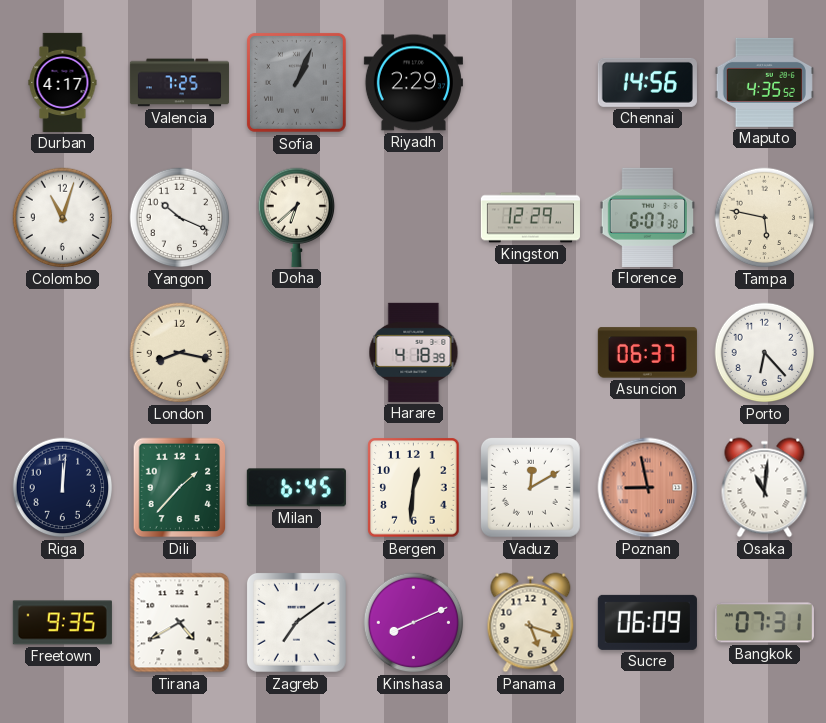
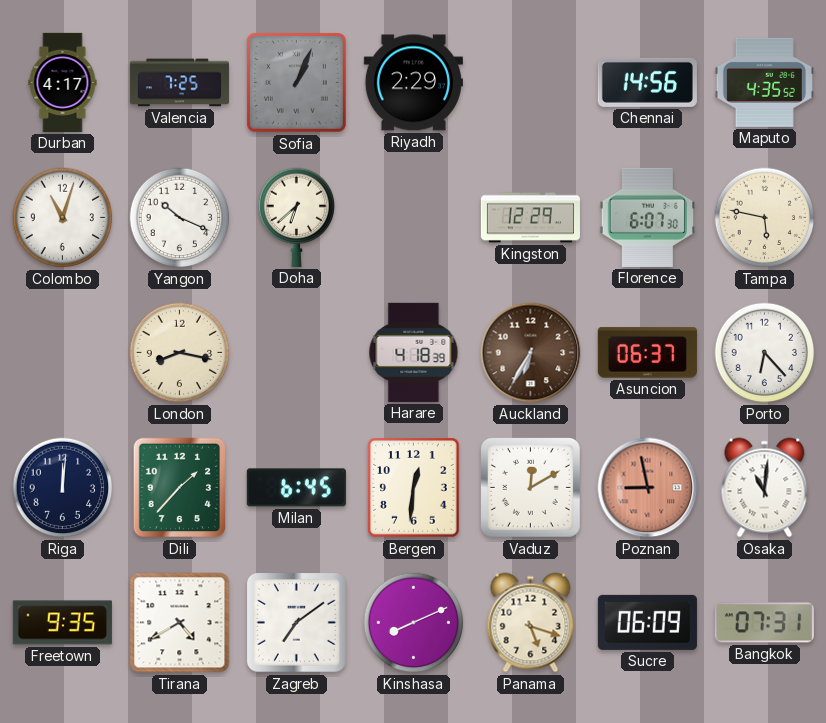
Auckland: none -> 6:35
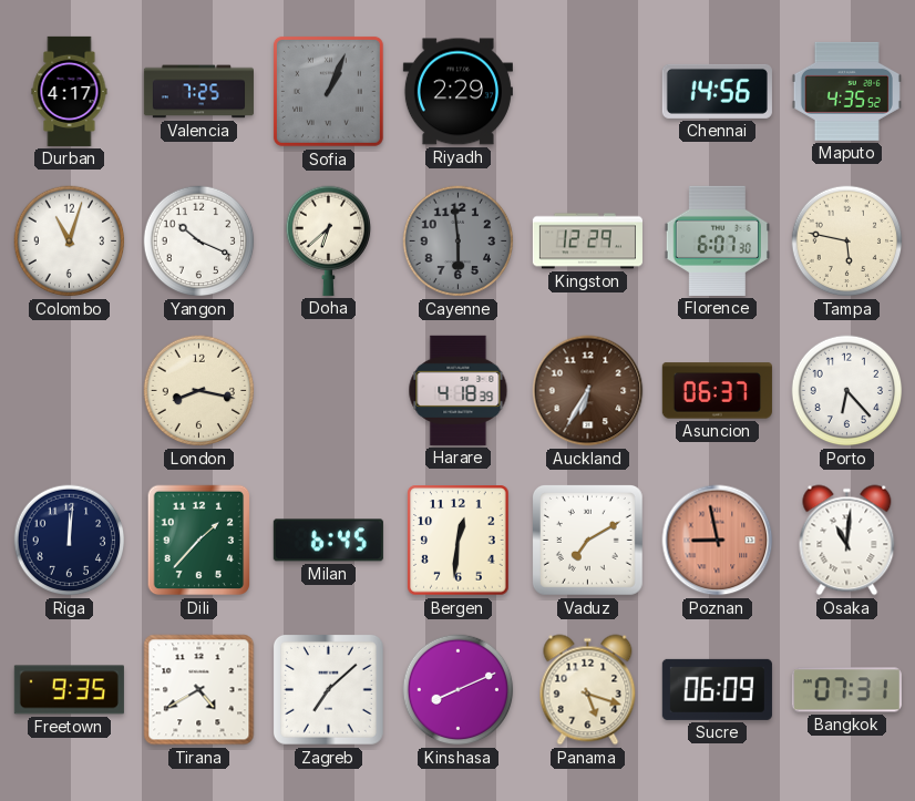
Cayenne: none -> 5:59
Vaduz: 12:10 -> 7:10
Zagreb: 7:09 -> 7:08
